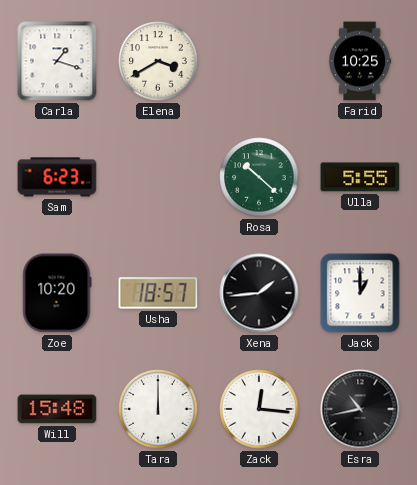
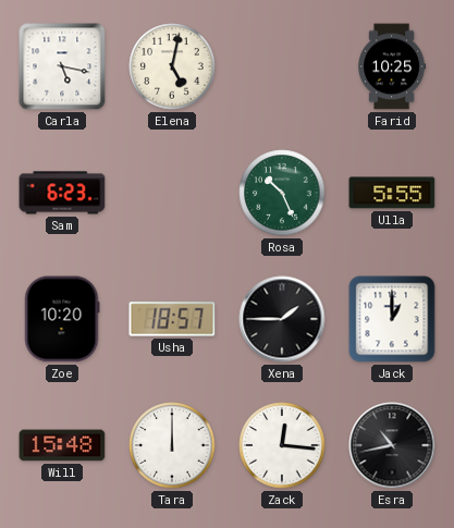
Carla: 1:18 -> 5:17
Elena: 3:40 -> 5:02
Rosa: 10:22 -> 10:26
Xena: 1:44 -> 1:45
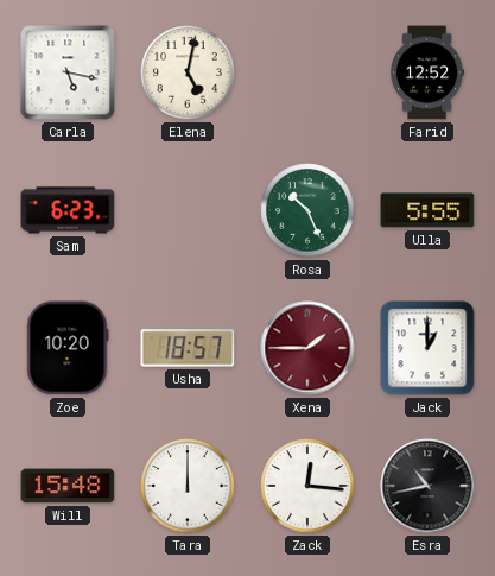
Farid: 10:25 -> 12:52
Xena dial: black -> burgundy
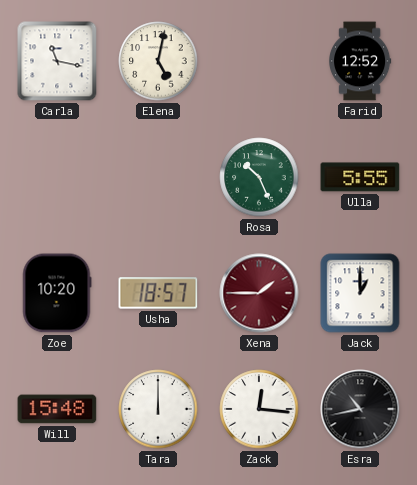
Carla: 5:17 -> 11:17
Sam: 6:23 -> none
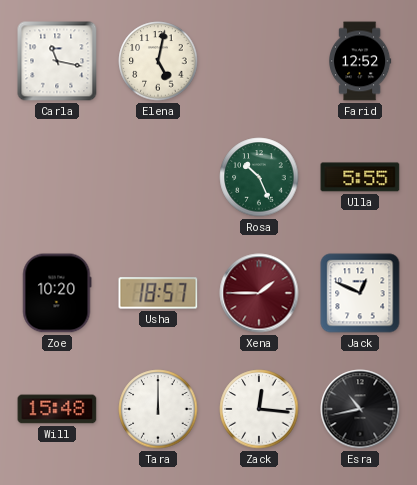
Jack: 1:00 -> 12:49
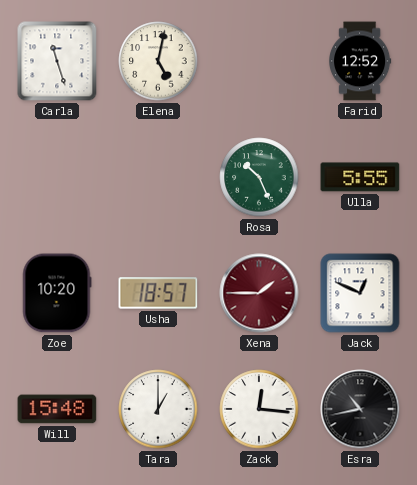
Carla: 11:17 -> 11:27
Tara: 12:00 -> 1:00
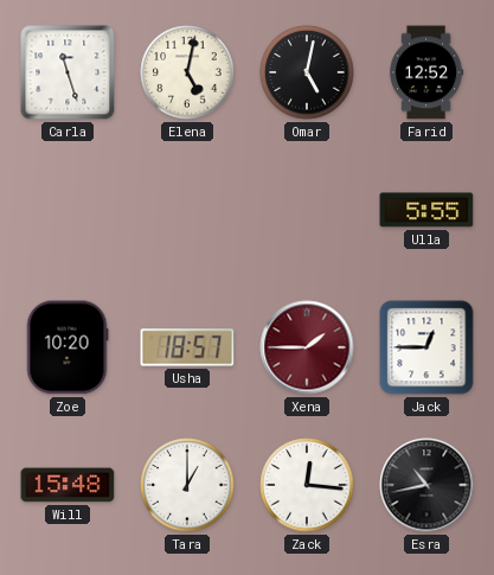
Omar: none -> 5:02
Rosa: 10:26 -> none
Jack: 12:49 -> 12:45
